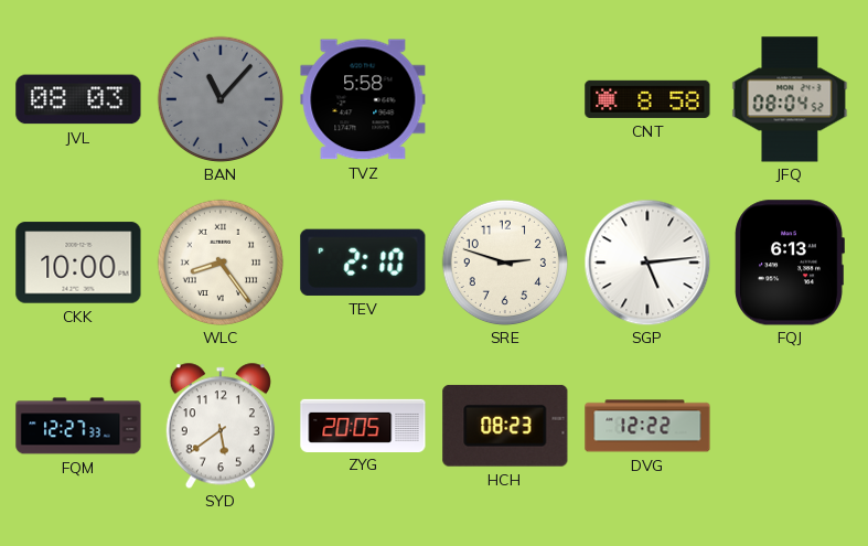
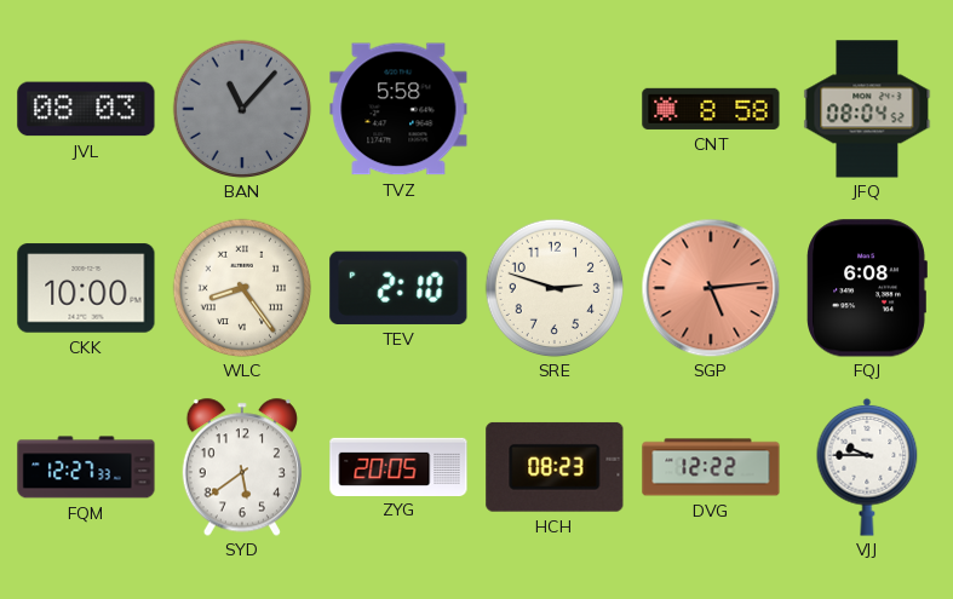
SGP dial: white -> salmon
FQJ: 6:13 -> 6:08
VJJ: none -> 9:45
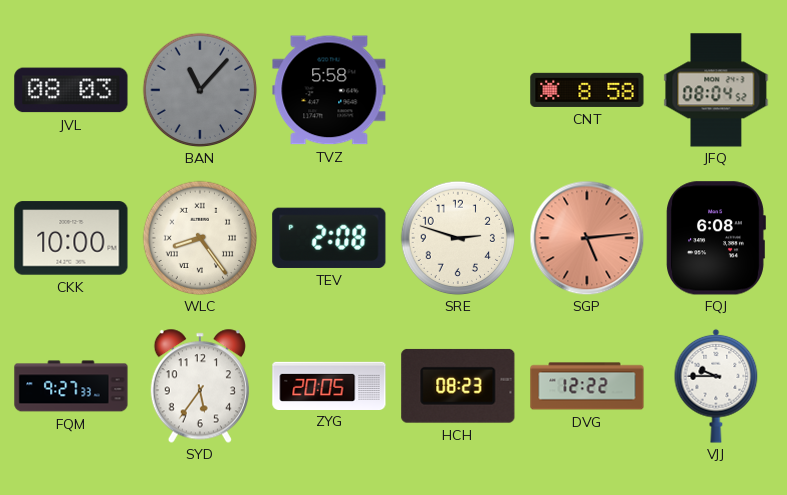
TEV: 2:10 -> 2:08
FQM: 12:27 -> 9:27
SYD: 5:39 -> 5:36
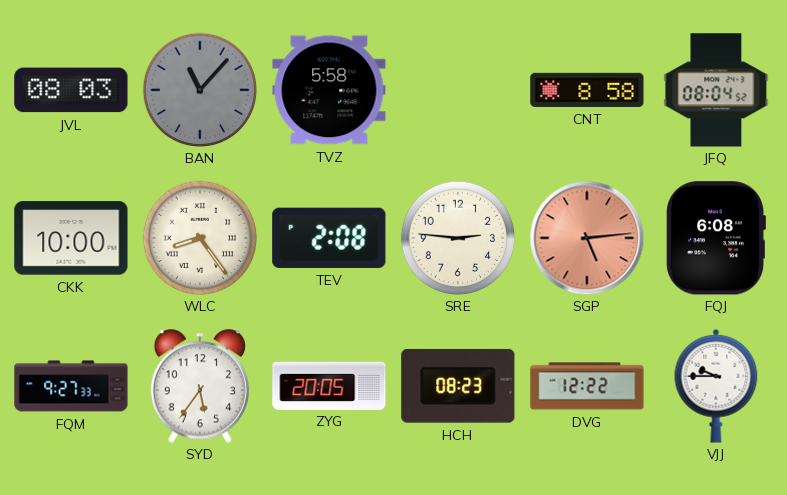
SRE: 2:48 -> 2:46
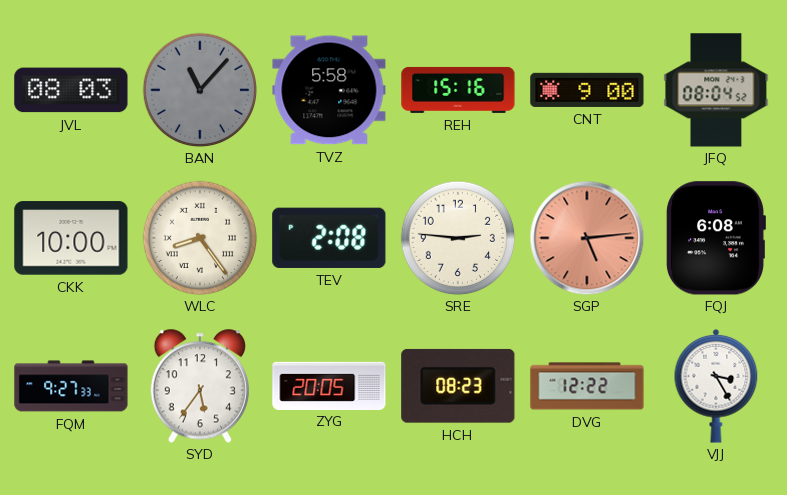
REH: none -> 15:16
CNT: 8:58 -> 9:00
VJJ: 9:45 -> 3:25
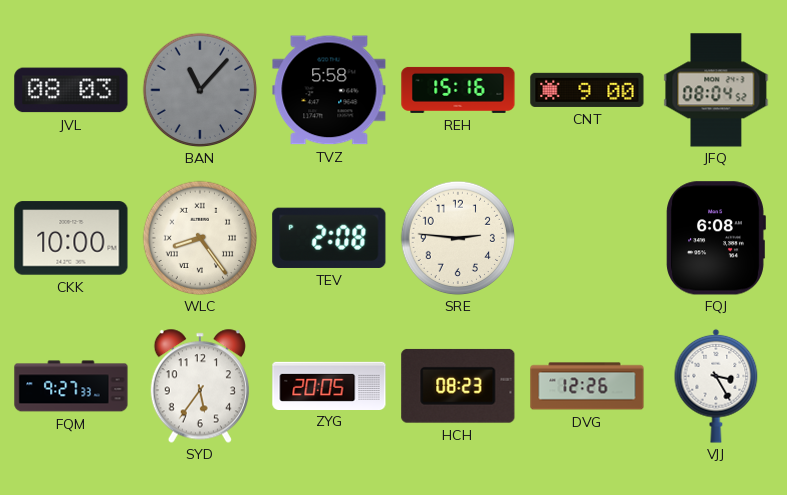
SGP: 5:14 -> none
DVG: 12:22 -> 12:26
